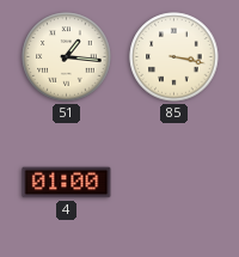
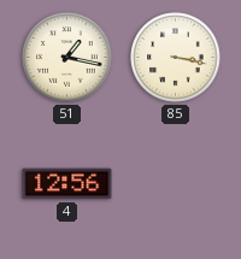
51: 1:16 -> 1:17
4: 01:00 -> 12:56
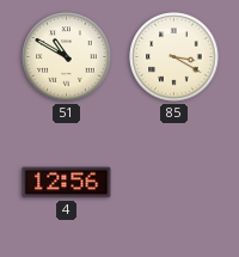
51: 1:17 -> 10:50
85: 3:17 -> 3:20
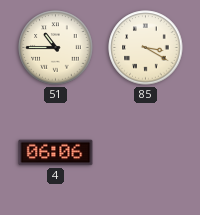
51: 10:50 -> 10:45
4: 12:56 -> 06:06
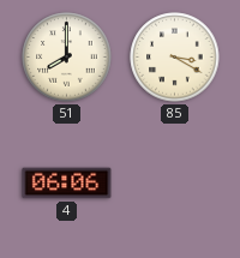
51: 10:45 -> 8:00
